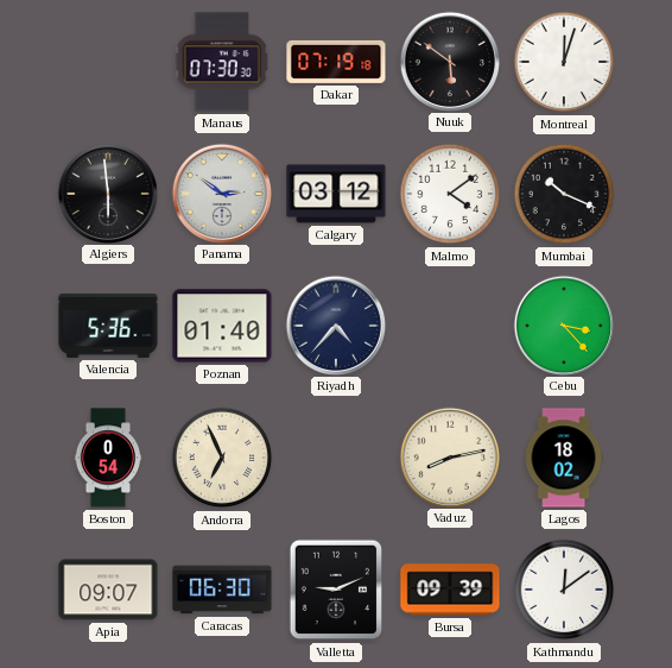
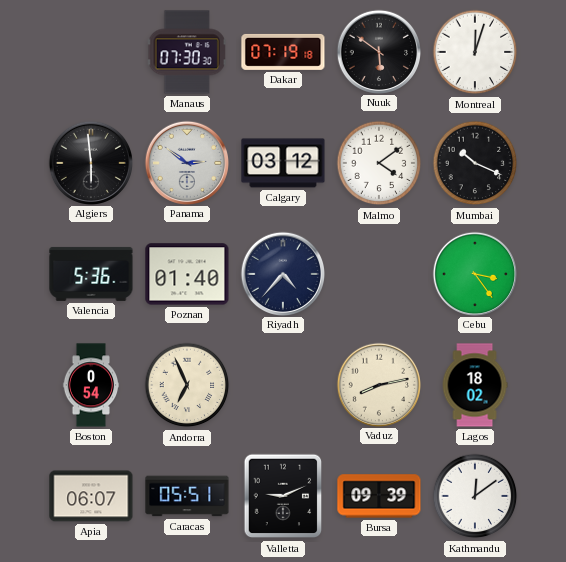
Cebu: 3:23 -> 3:24
Apia: 09:07 -> 06:07
Caracas: 06:30 -> 05:51
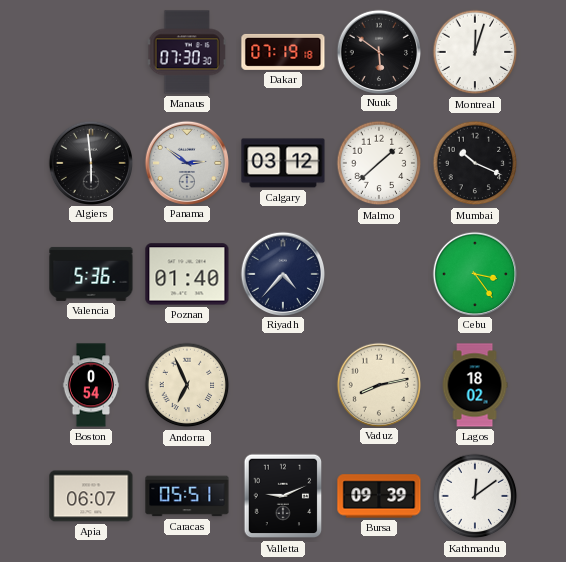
Malmo: 4:09 -> 1:38
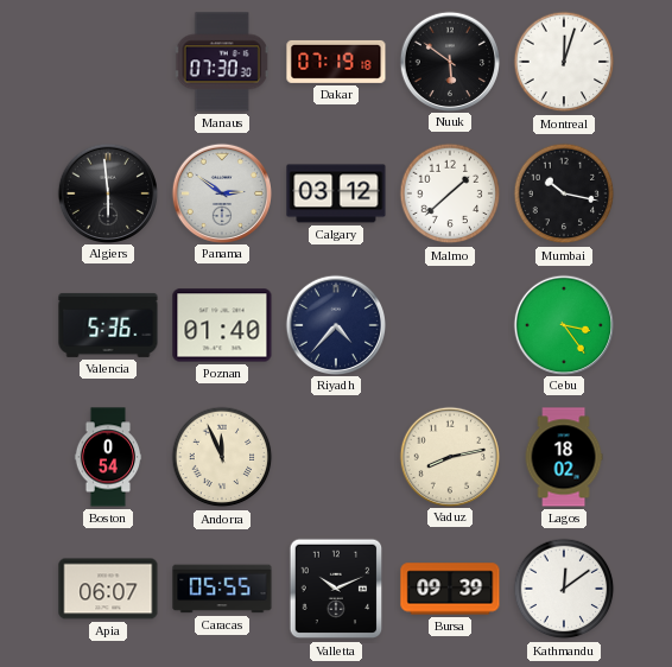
Mumbai: 10:19 -> 10:17
Andorra: 6:56 -> 11:56
Caracas: 05:51 -> 05:55
Valletta: 9:11 -> 10:11
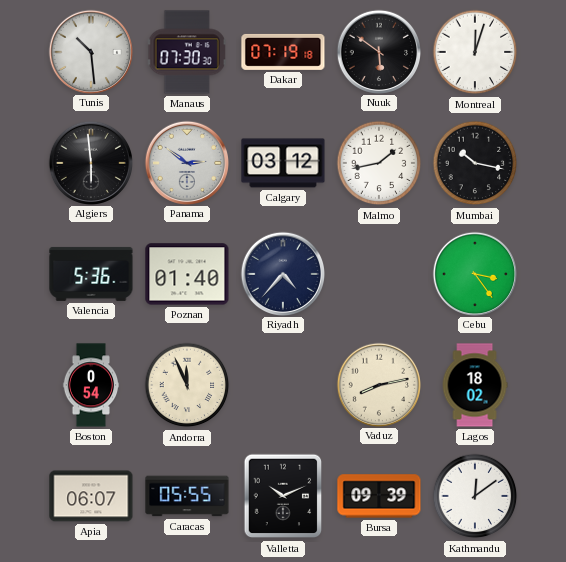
Tunis: none -> 10:29
Malmo: 1:38 -> 1:43
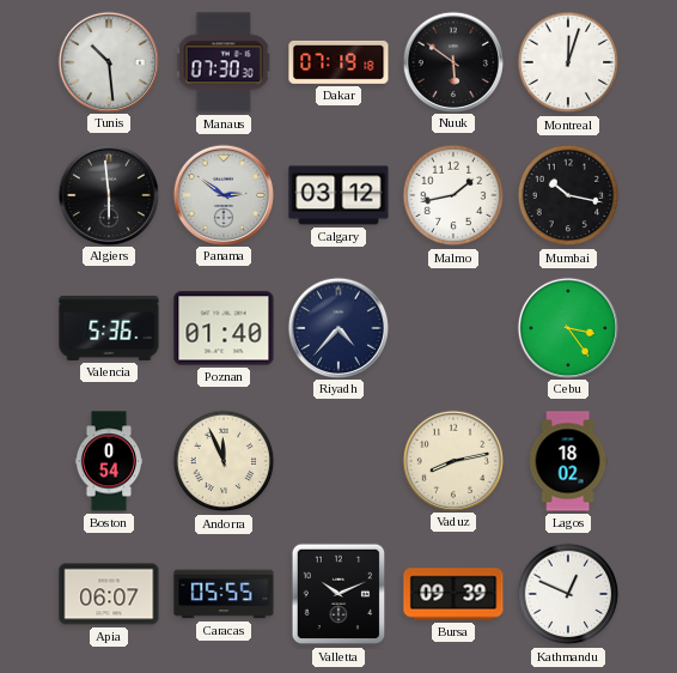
Kathmandu: 12:09 -> 12:49
